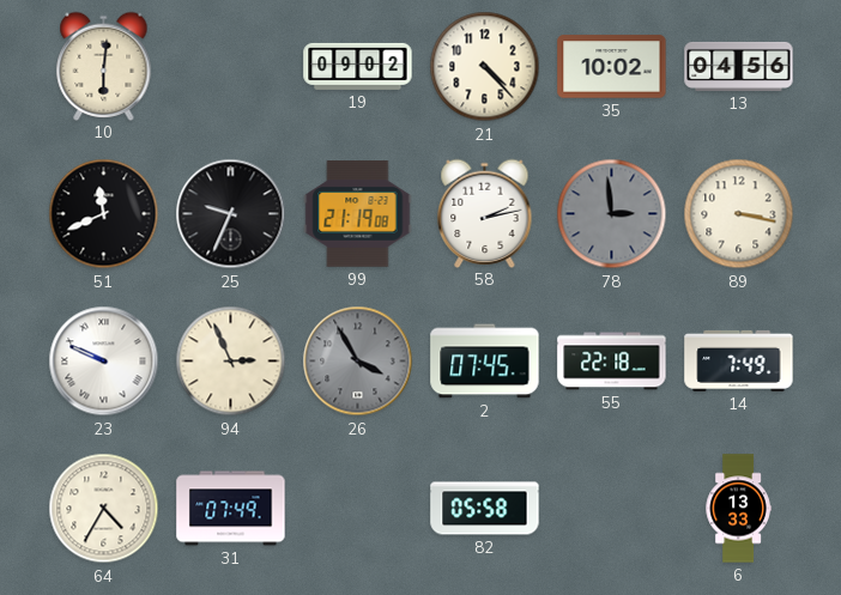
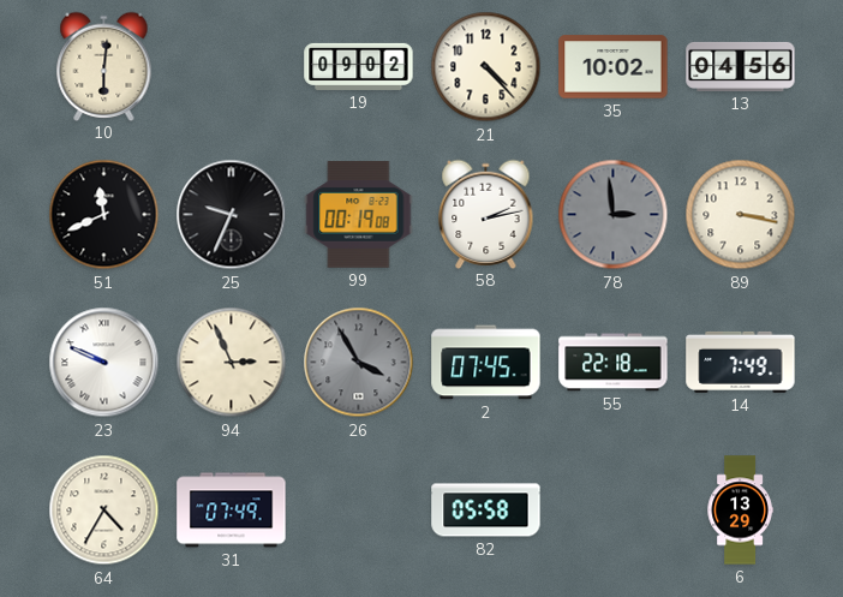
99: 21:19 -> 00:19
6: 13:33 -> 13:29
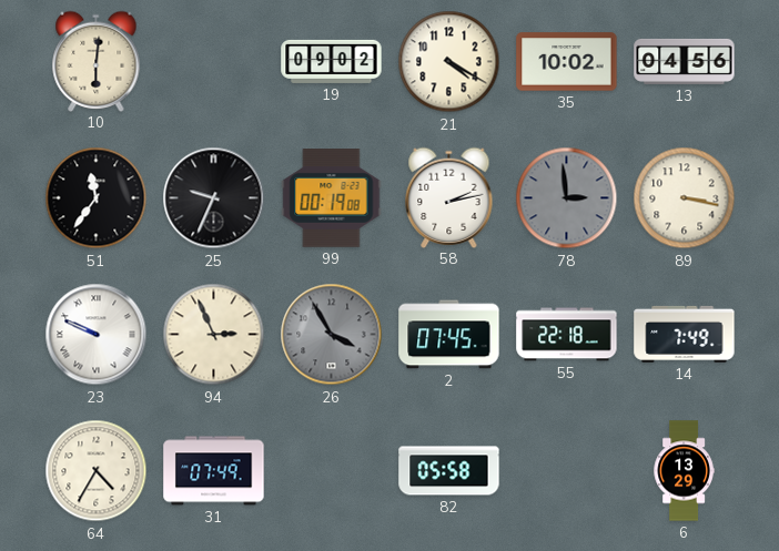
21: 4:23 -> 4:20
51: 11:41 -> 11:36
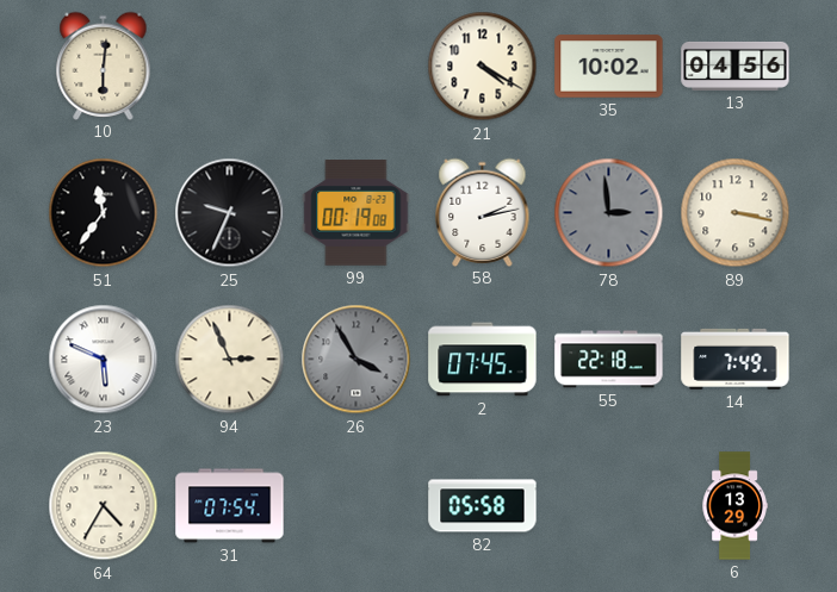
19: 09:02 -> none
23: 9:49 -> 5:49
31: 07:49 -> 07:54
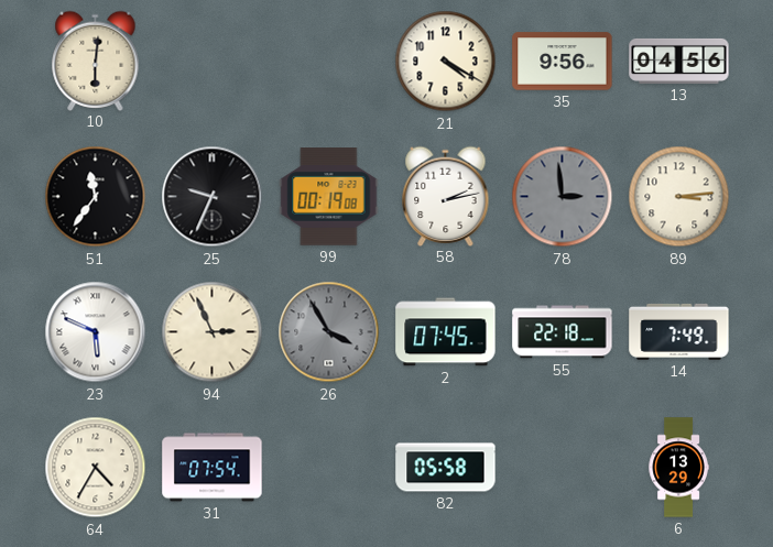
35: 10:02 -> 9:56
89: 3:17 -> 3:14
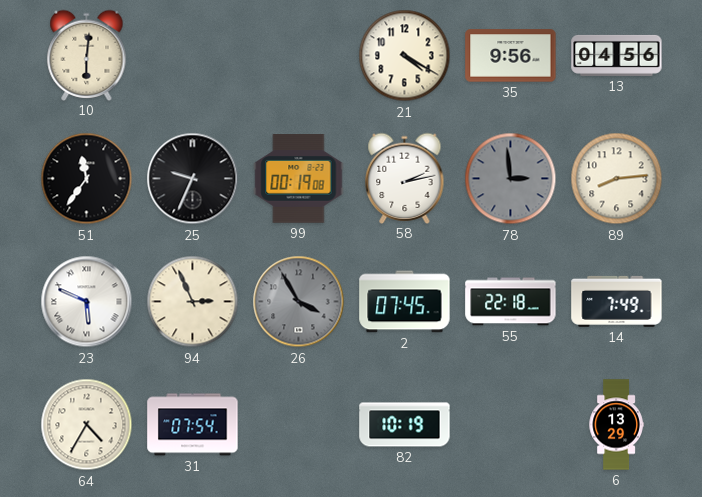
89: 3:14 -> 8:14
82: 05:58 -> 10:19
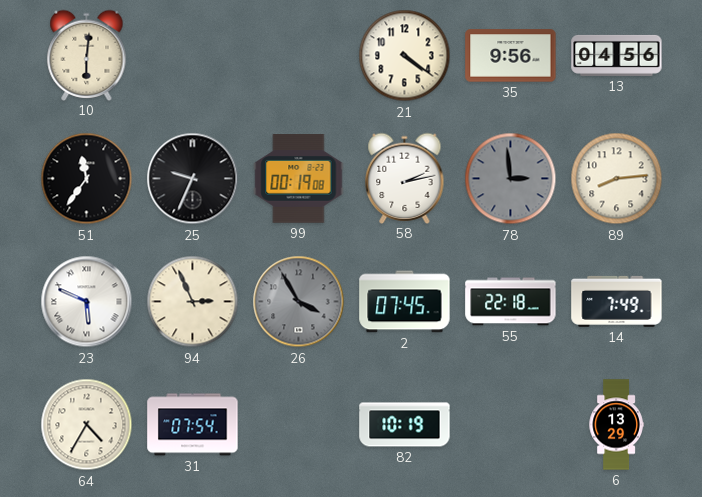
21: 4:20 -> 4:21
